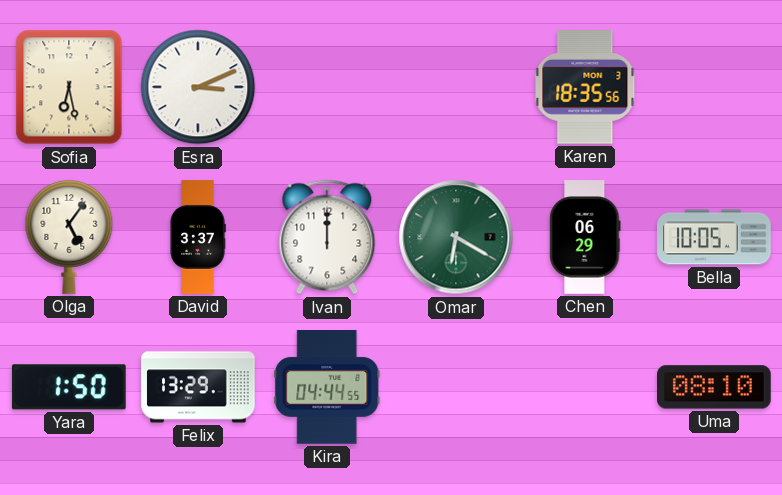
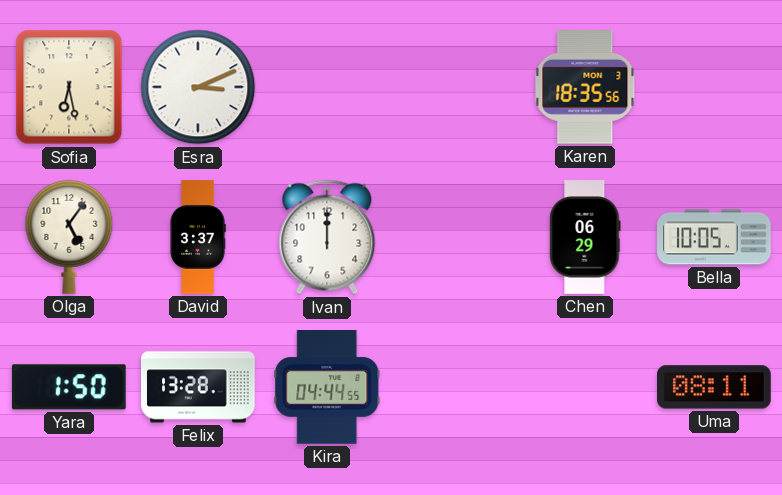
Omar: 6:20 -> none
Felix: 13:29 -> 13:28
Uma: 08:10 -> 08:11
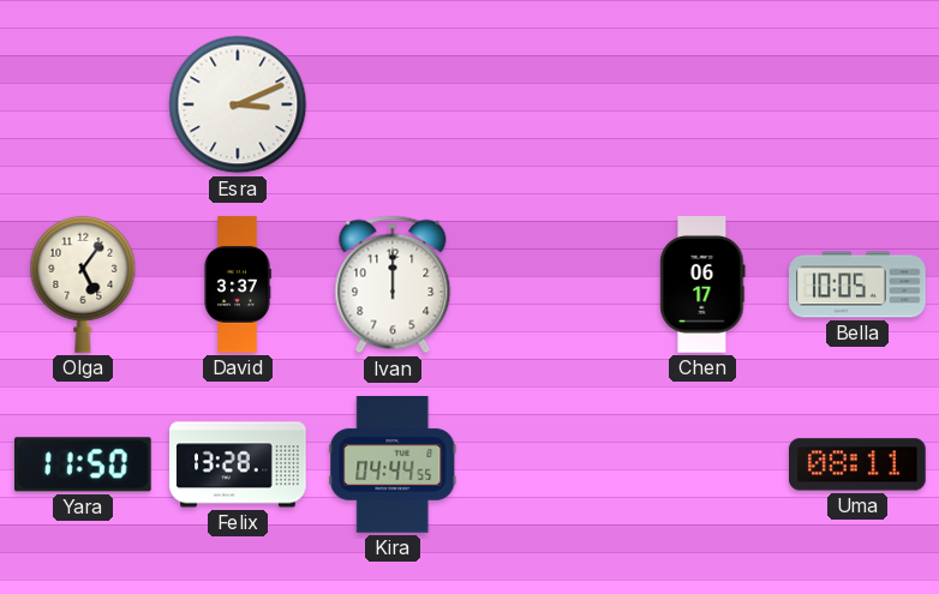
Sofia: 6:28 -> none
Karen: 18:35 -> none
Chen: 06:29 -> 06:17
Yara: 1:50 -> 11:50
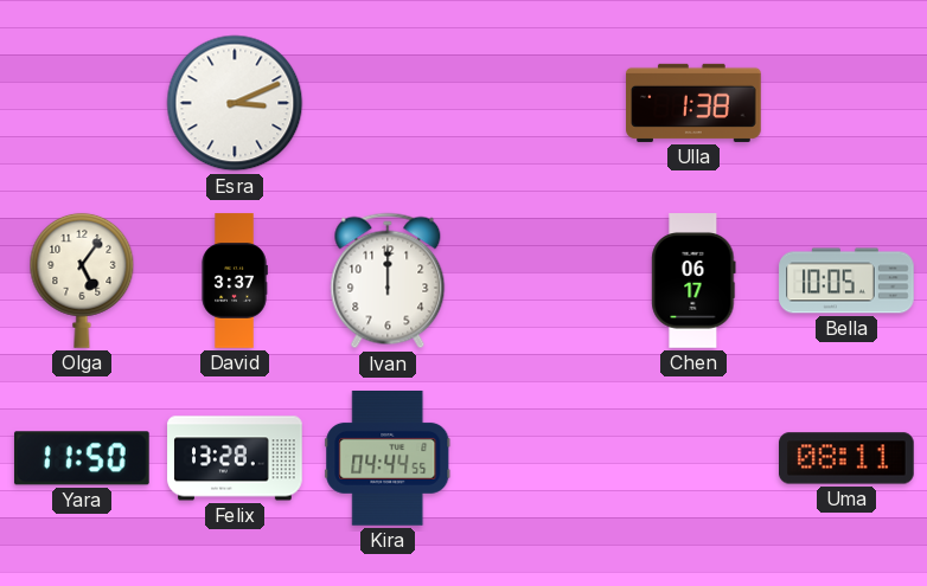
Ulla: none -> 1:38
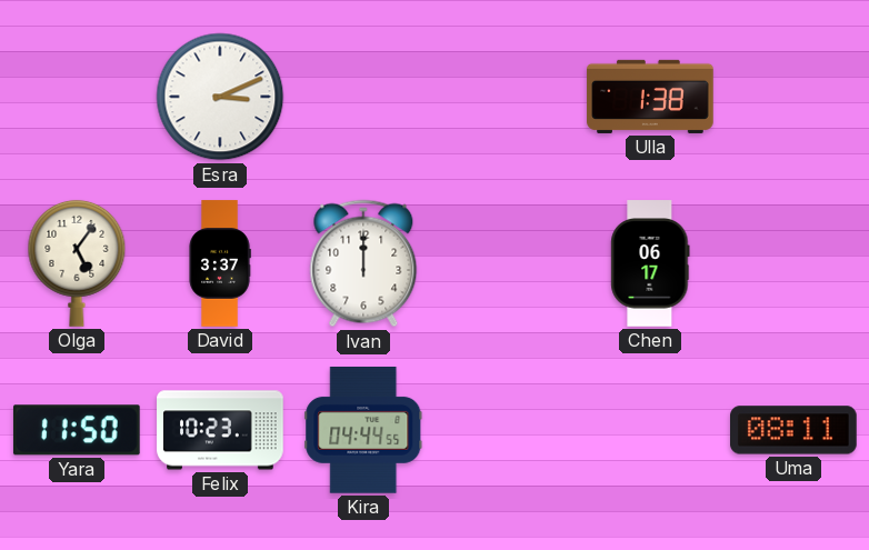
Bella: 10:05 -> none
Felix: 13:28 -> 10:23
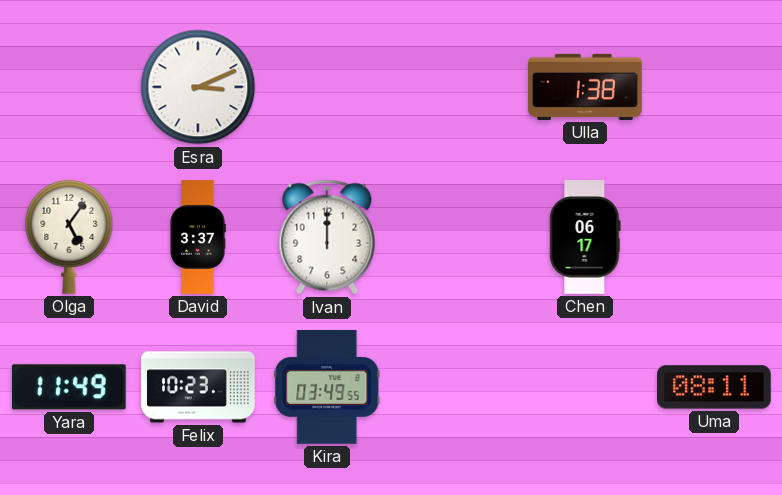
Yara: 11:50 -> 11:49
Kira: 04:44 -> 03:49
